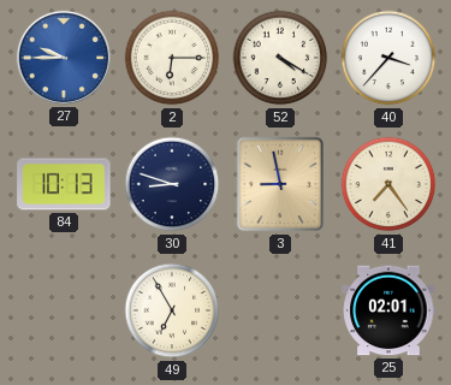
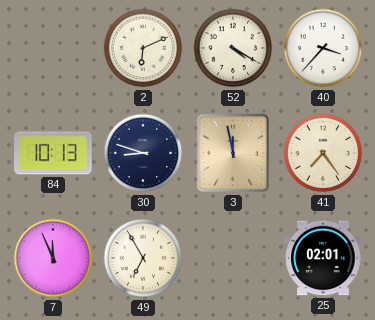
27: 9:45 -> none
2: 6:15 -> 6:11
3: 8:58 -> 11:58
7: none -> 11:56
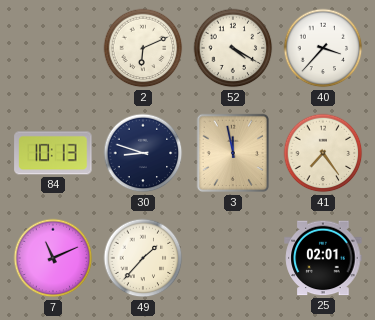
7: 11:56 -> 11:11
49: 6:55 -> 1:37
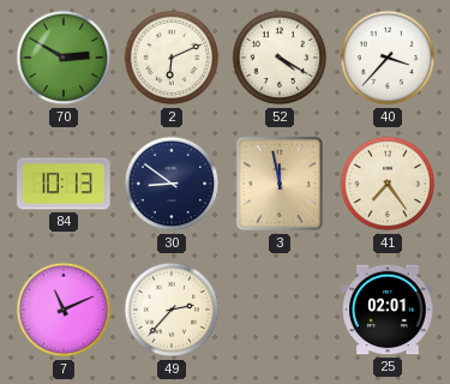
70: none -> 2:50
30: 8:48 -> 8:51
49: 1:37 -> 2:37
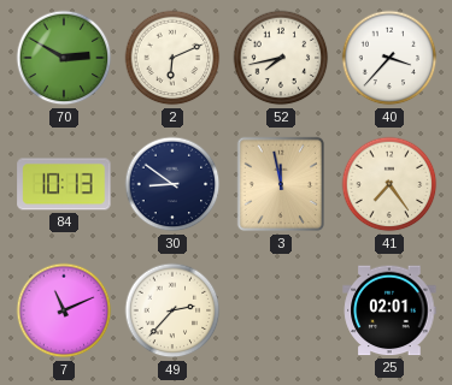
52: 4:20 -> 7:43
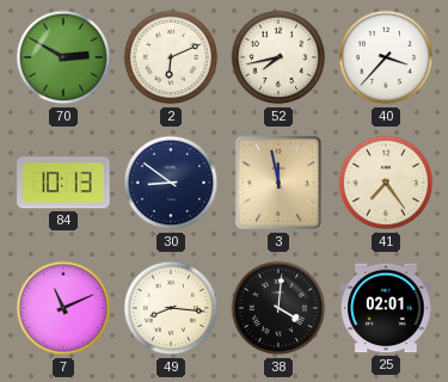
49: 2:37 -> 8:16
38: none -> 4:01
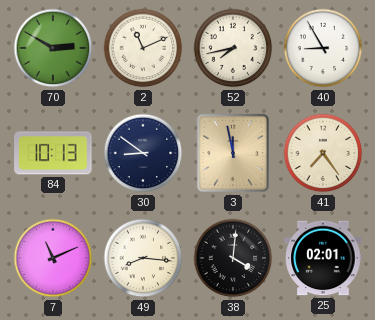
2: 6:11 -> 11:11
40: 3:37 -> 8:55
